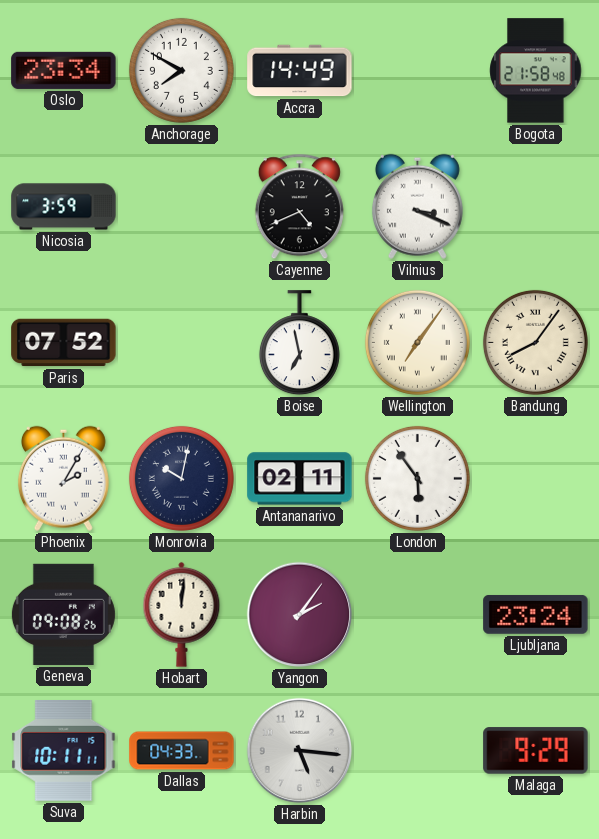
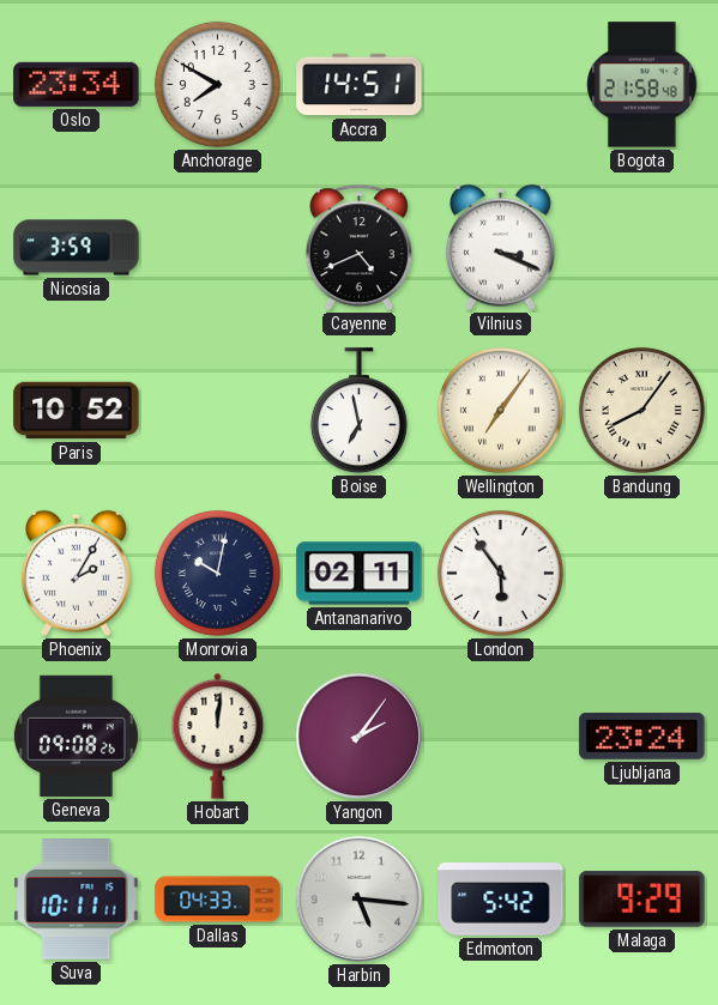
Accra: 14:49 -> 14:51
Paris: 07:52 -> 10:52
Edmonton: none -> 5:42
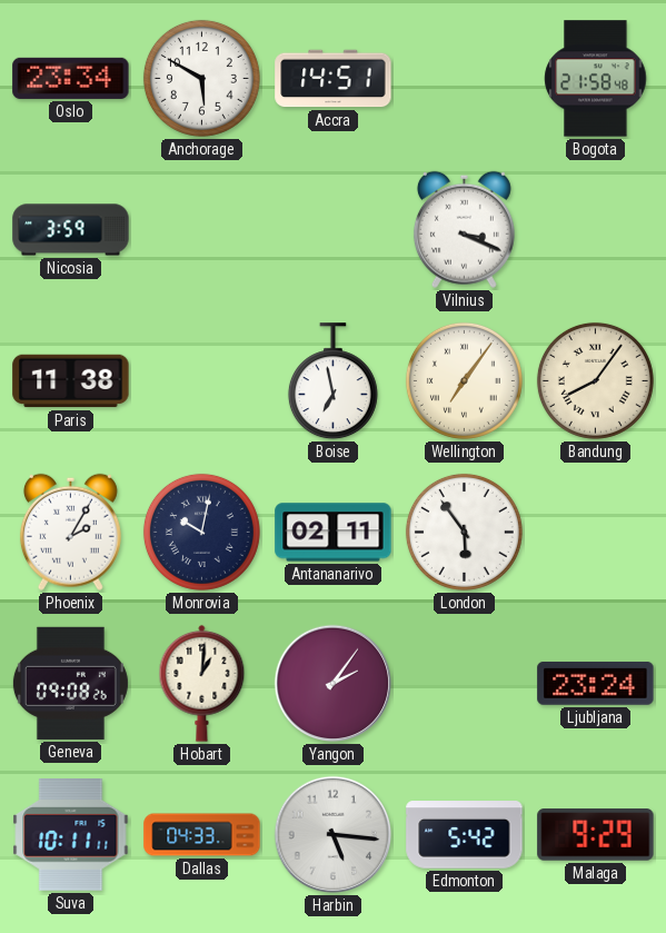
Anchorage: 7:50 -> 5:50
Cayenne: 4:41 -> none
Paris: 10:52 -> 11:38
Hobart: 12:01 -> 1:01
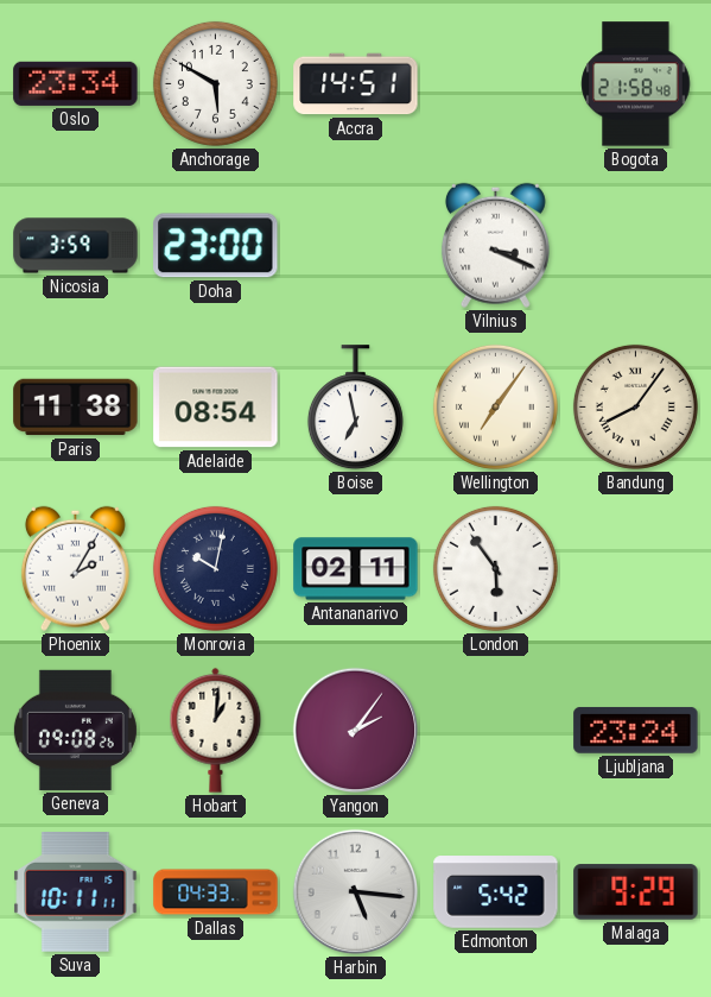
Doha: none -> 23:00
Adelaide: none -> 08:54
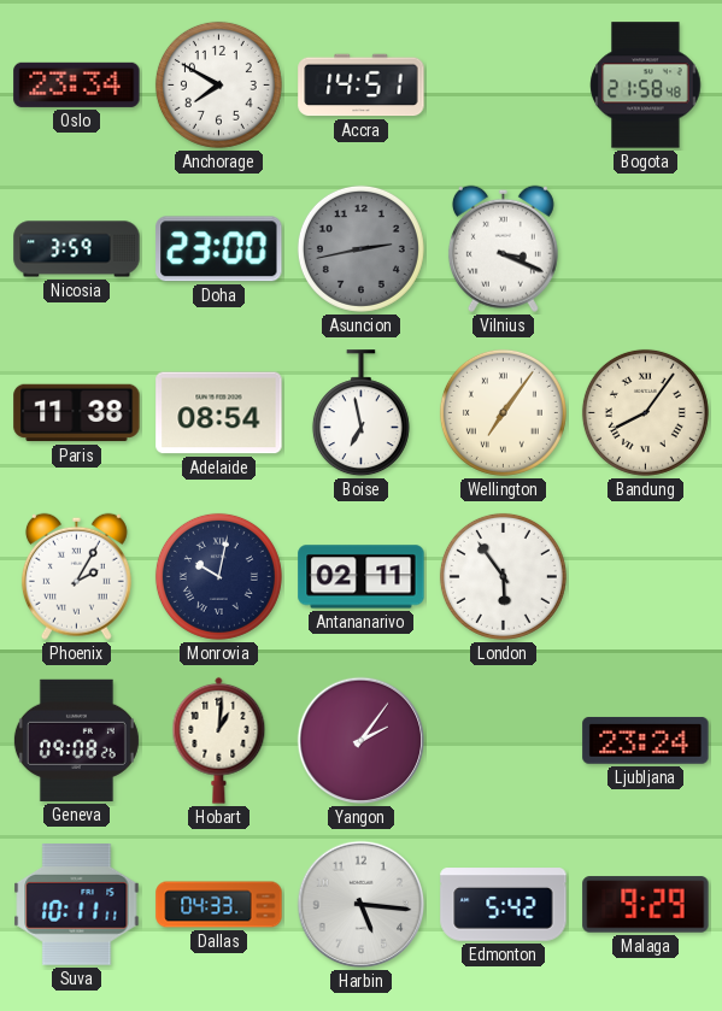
Anchorage: 5:50 -> 7:50
Asuncion: none -> 2:43
